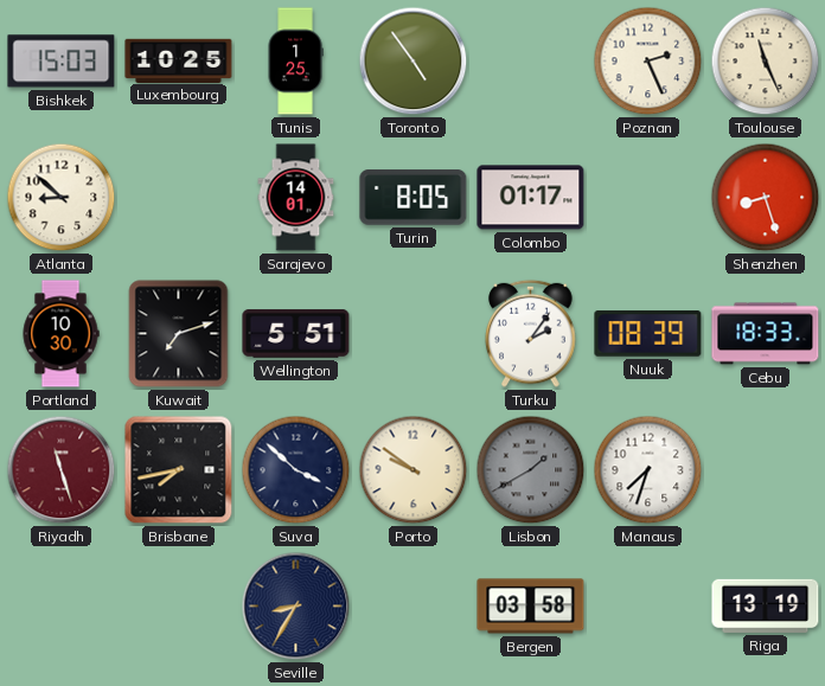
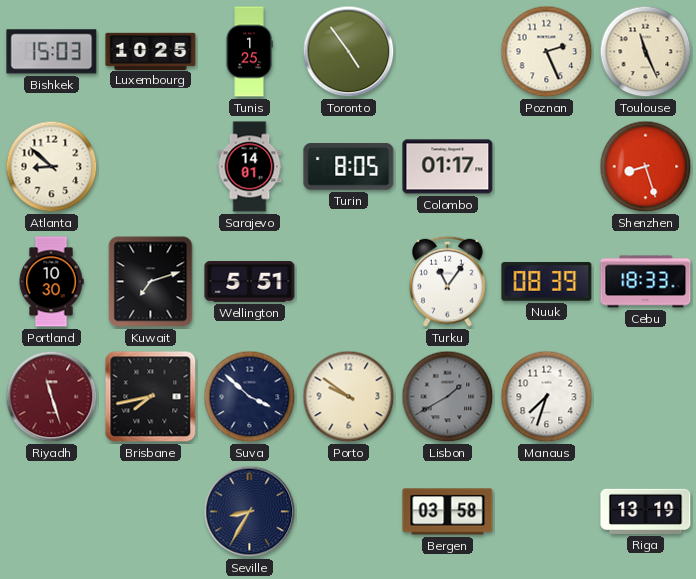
Turku: 2:06 -> 11:06
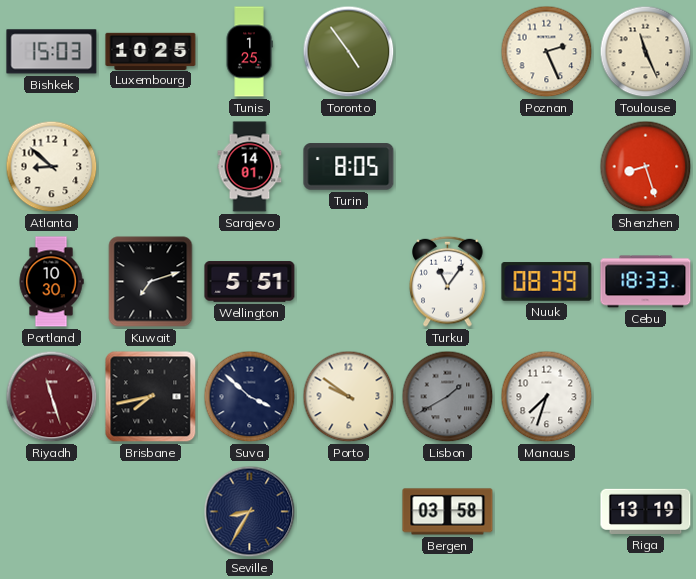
Colombo: 01:17 -> none
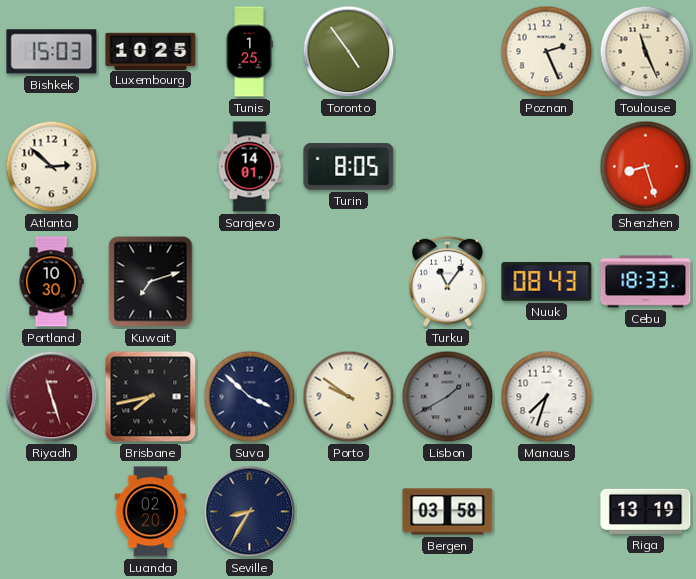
Atlanta: 8:52 -> 2:52
Wellington: 5:51 -> none
Nuuk: 08:39 -> 08:43
Luanda: none -> 02:20
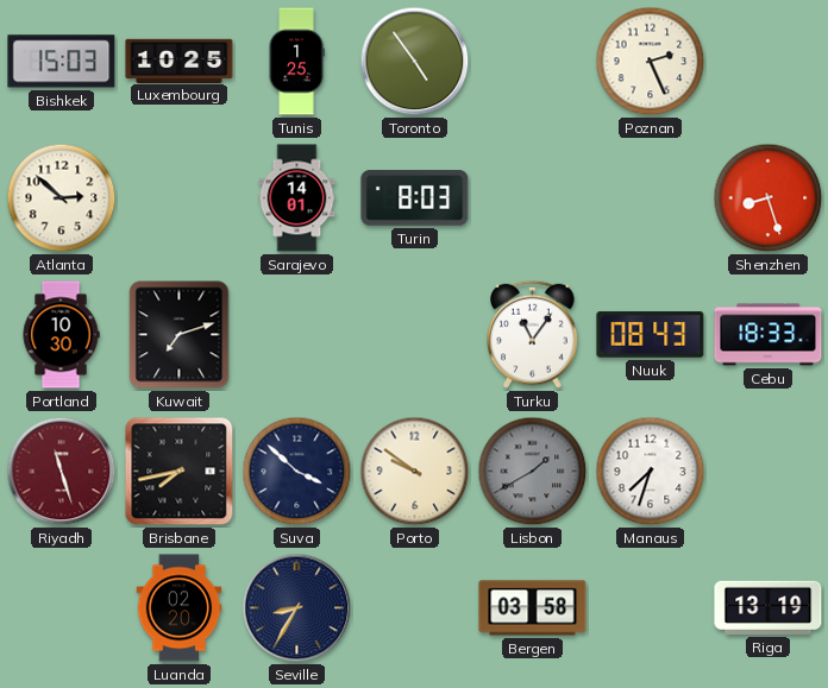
Toulouse: 11:26 -> none
Turin: 8:05 -> 8:03
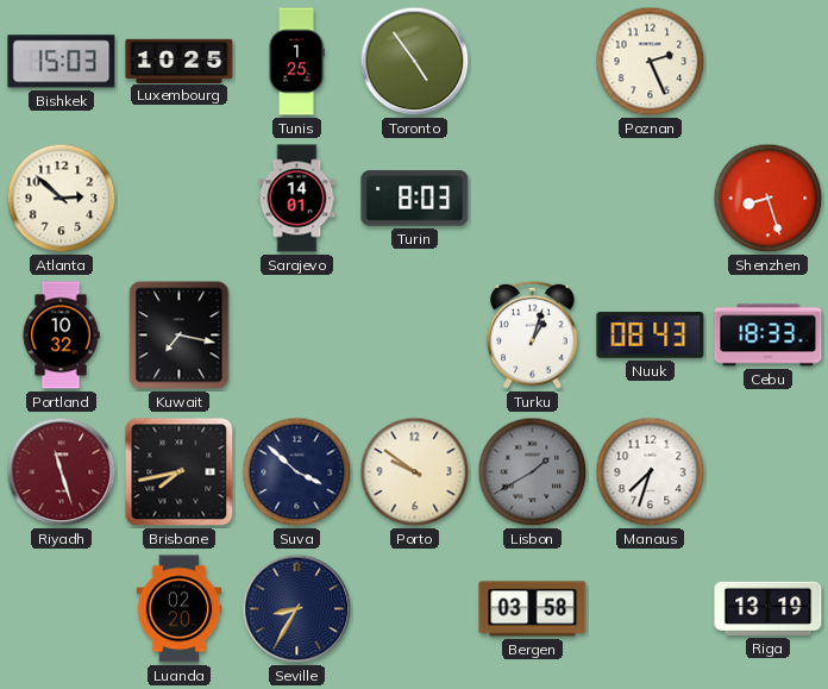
Portland: 10:30 -> 10:32
Kuwait: 7:12 -> 7:17
Turku: 11:06 -> 1:03
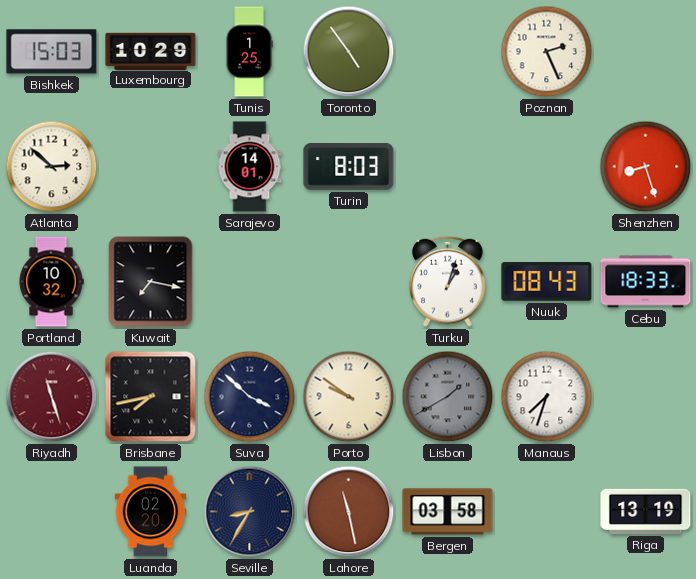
Luxembourg: 10:25 -> 10:29
Lahore: none -> 11:28
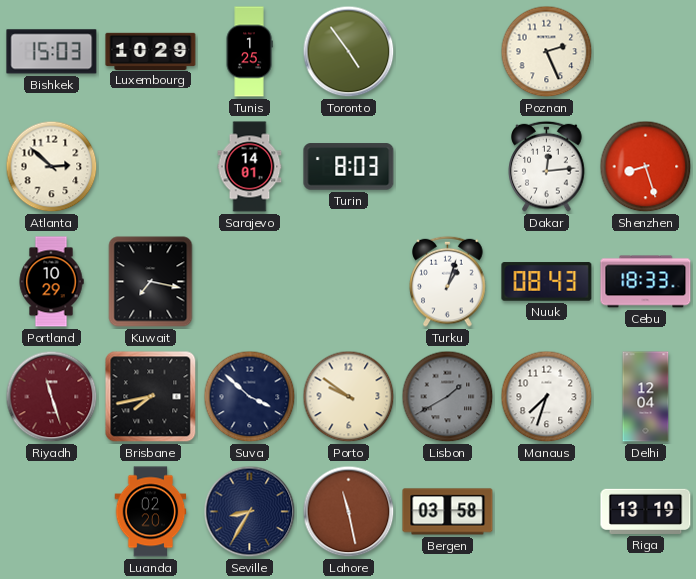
Dakar: none -> 12:14
Portland: 10:32 -> 10:29
Delhi: none -> 12:04
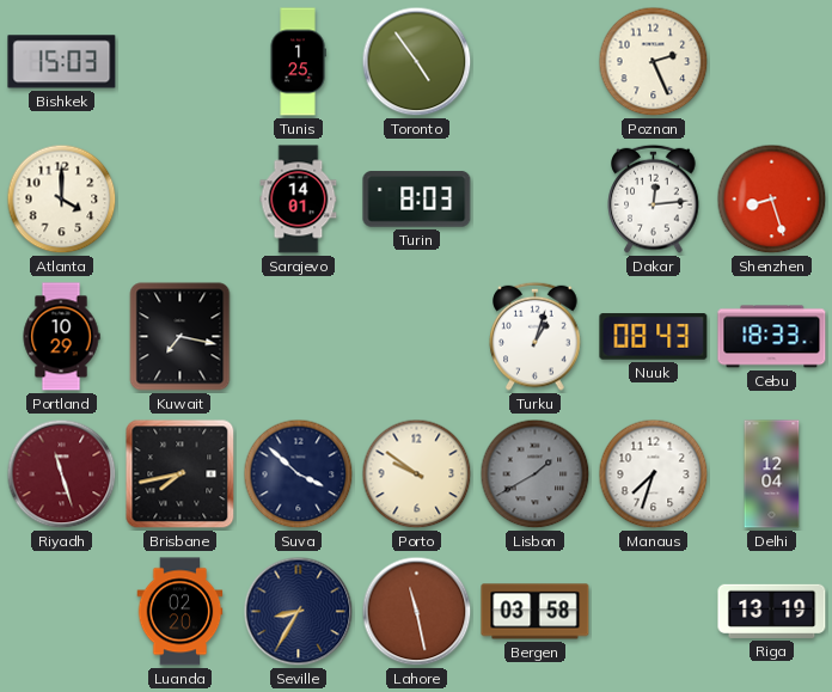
Luxembourg: 10:29 -> none
Atlanta: 2:52 -> 4:00
